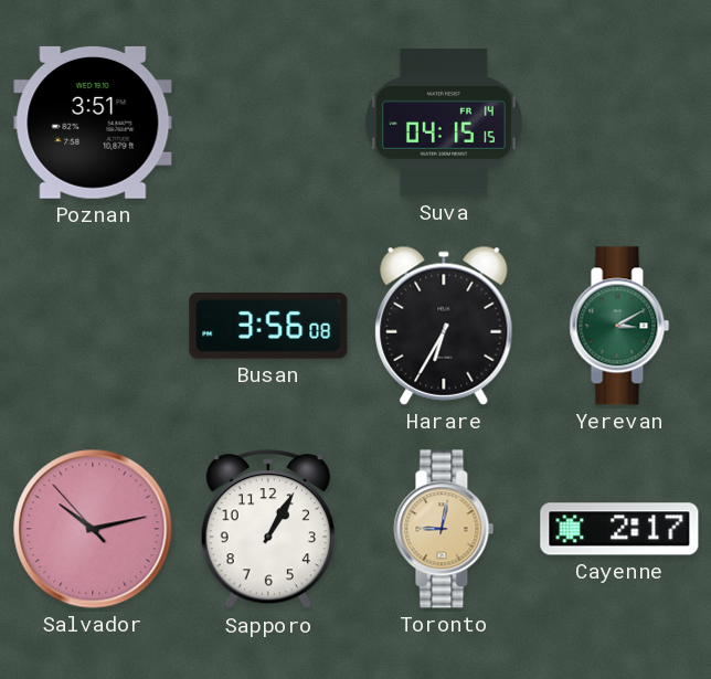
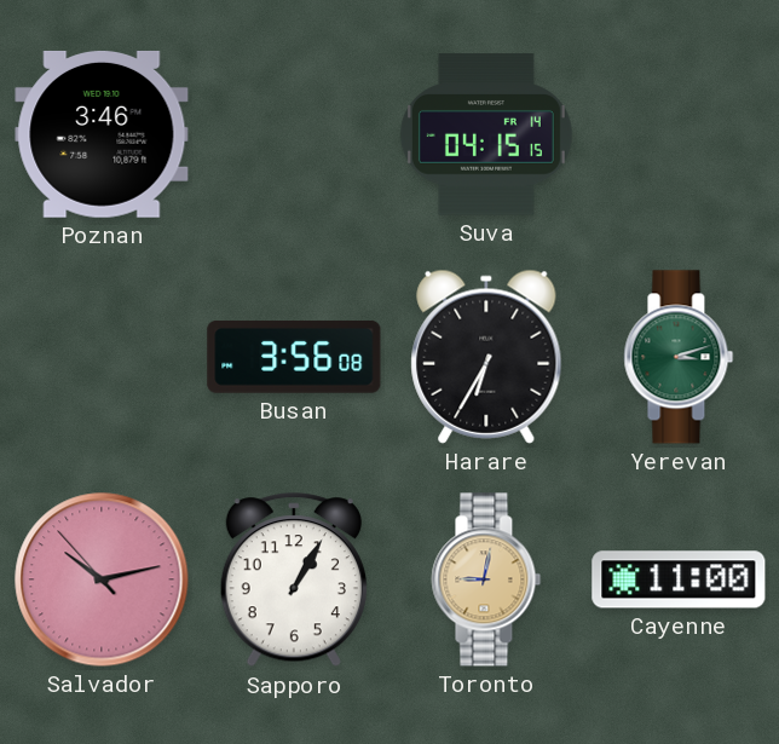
Poznan: 3:51 -> 3:46
Yerevan: 3:10 -> 3:12
Cayenne: 2:17 -> 11:00
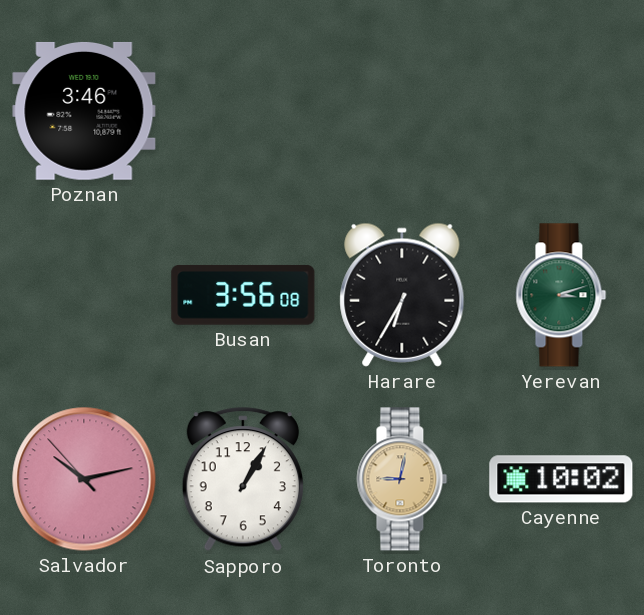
Suva: 04:15 -> none
Cayenne: 11:00 -> 10:02
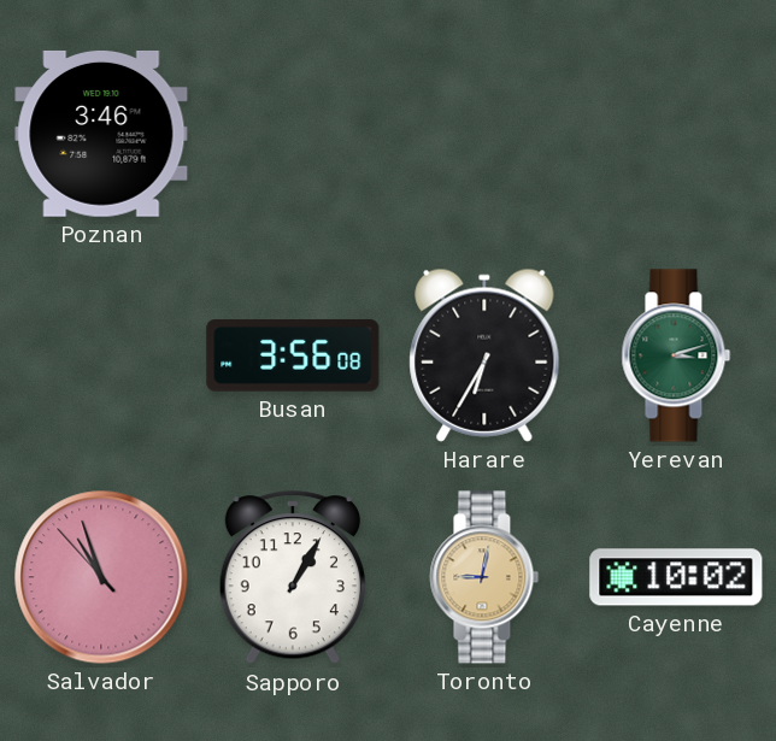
Salvador: 10:12 -> 10:56
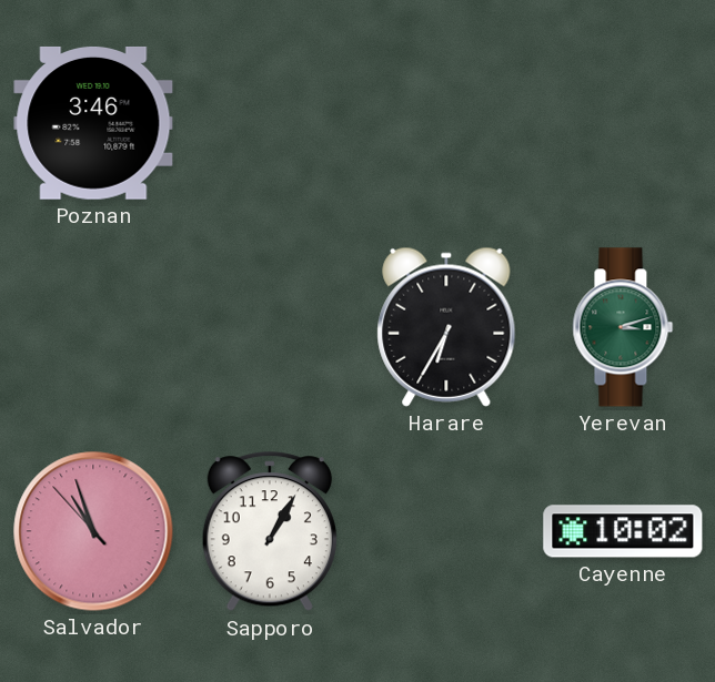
Busan: 3:56 -> none
Toronto: 9:02 -> none
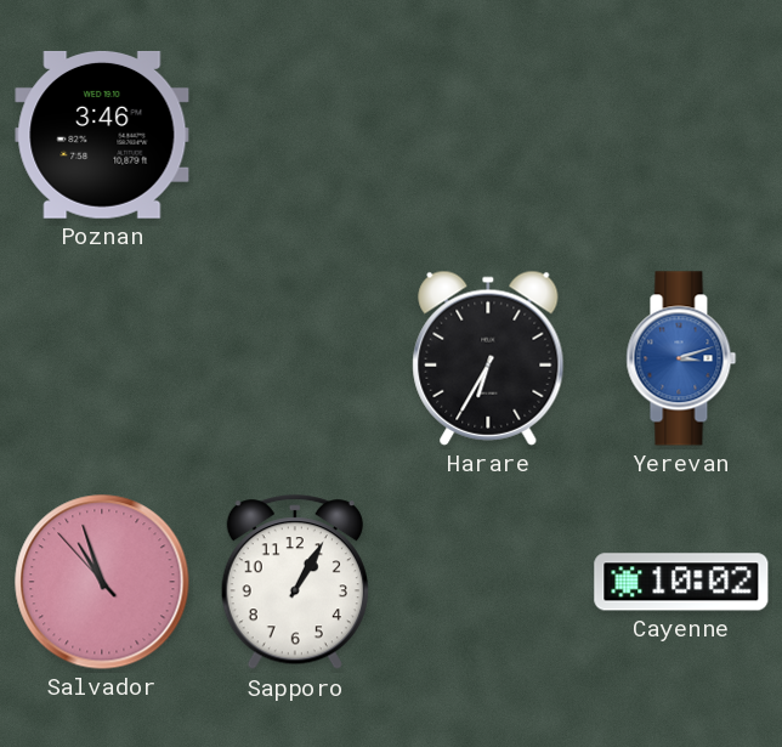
Yerevan dial: green -> blue
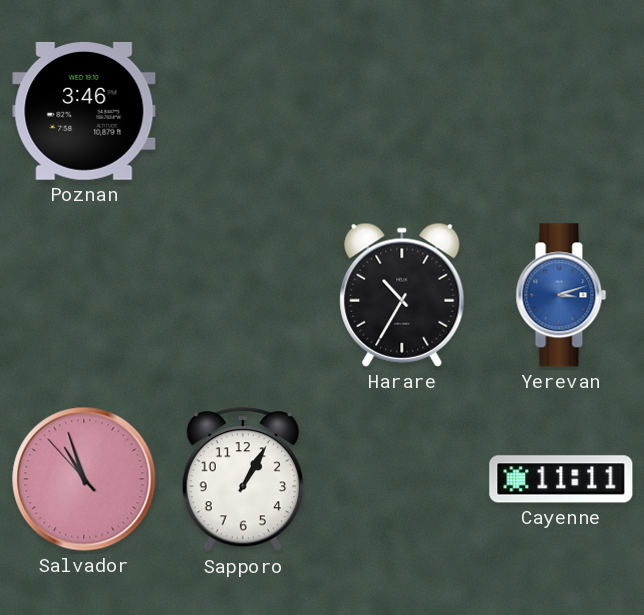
Harare: 6:35 -> 10:35
Cayenne: 10:02 -> 11:11
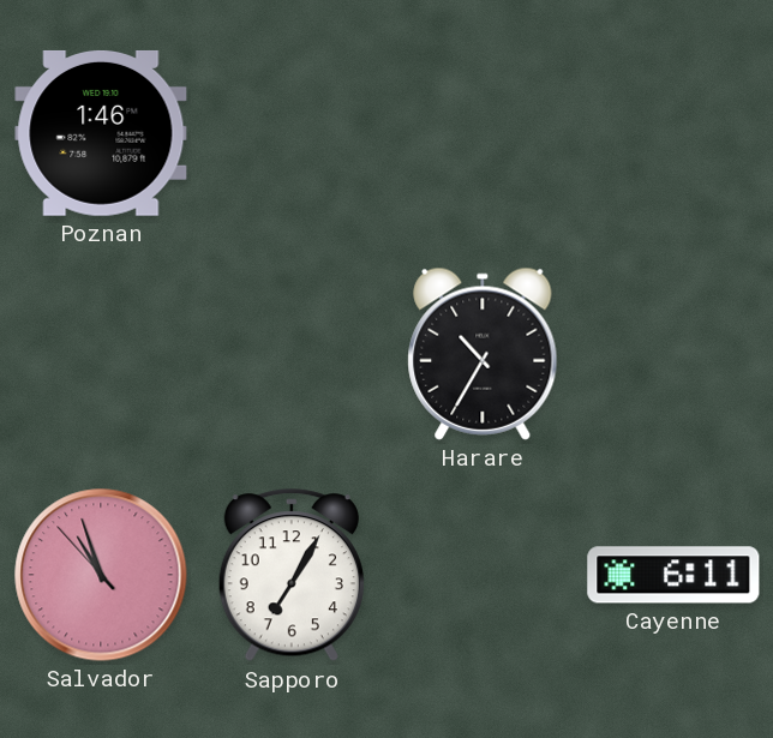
Poznan: 3:46 -> 1:46
Yerevan: 3:12 -> none
Sapporo: 1:05 -> 7:05
Cayenne: 11:11 -> 6:11
